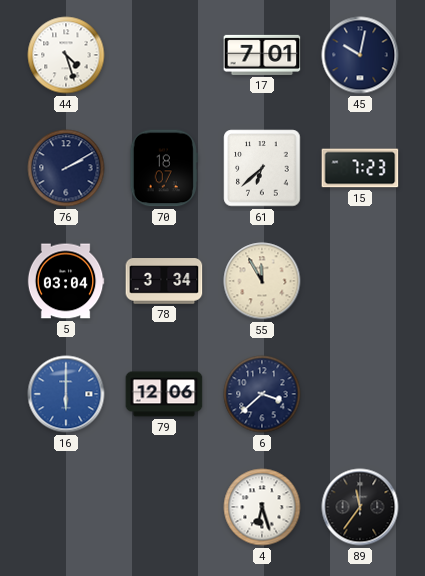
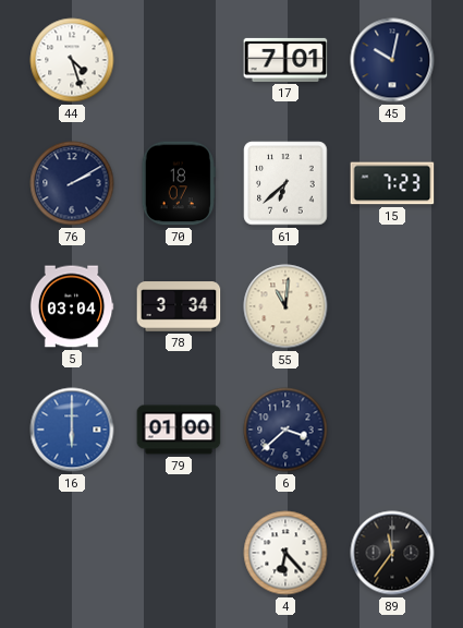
55: 11:55 -> 11:01
79: 12:06 -> 01:00
4: 6:27 -> 6:23
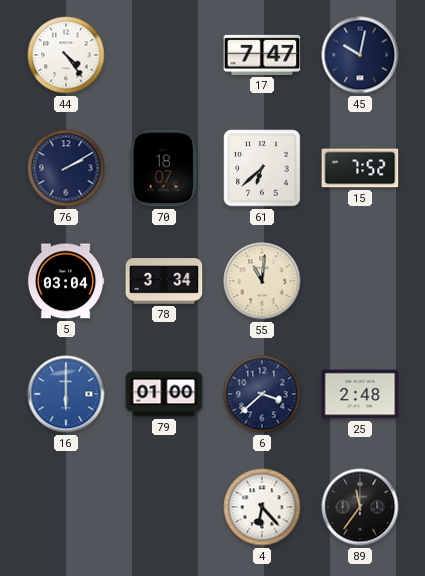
44: 4:27 -> 4:24
17: 7:01 -> 7:47
15: 7:23 -> 7:52
25: none -> 2:48
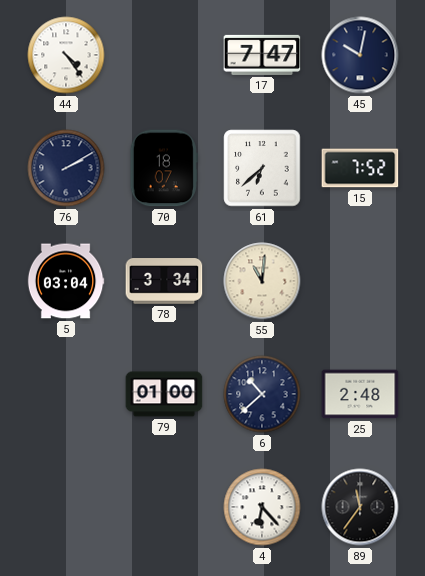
16: 6:00 -> none
6: 3:38 -> 10:38
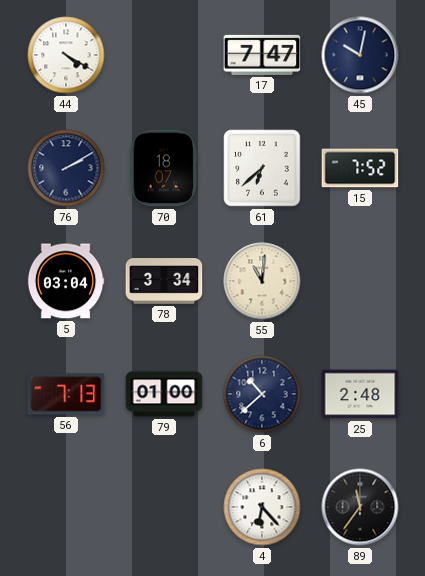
44: 4:24 -> 4:20
56: none -> 7:13
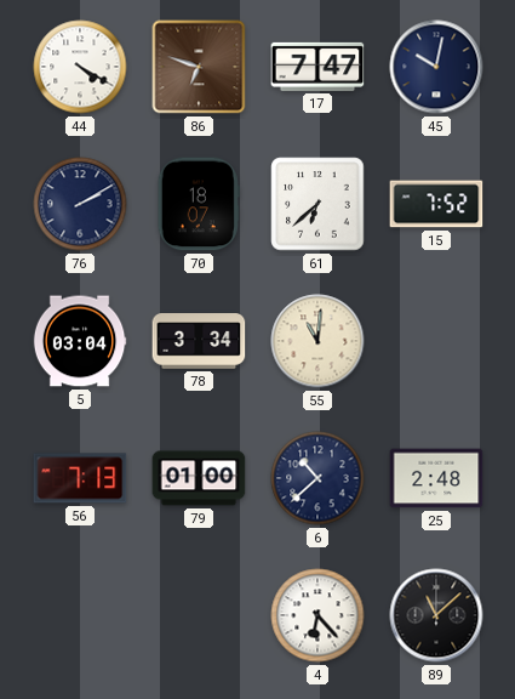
86: none -> 6:48
89: 11:36 -> 11:08
